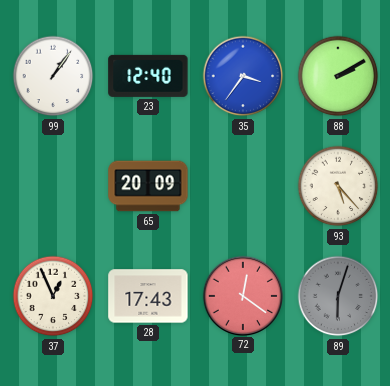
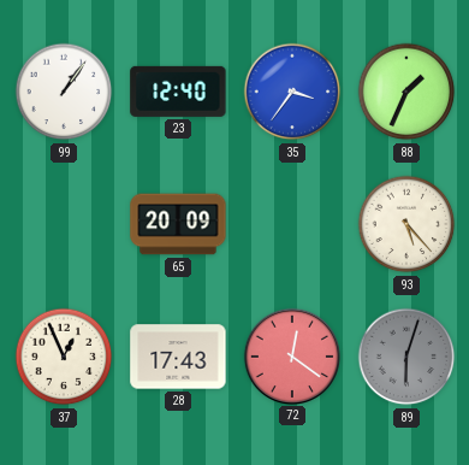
88: 2:10 -> 1:34
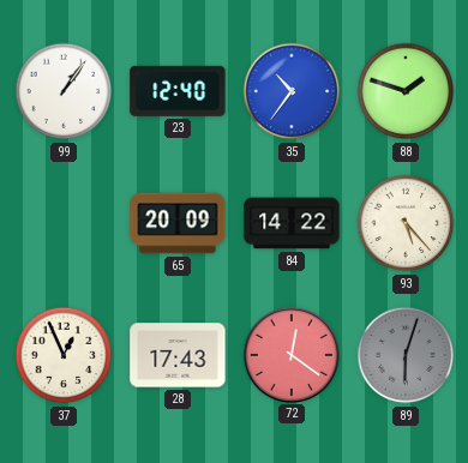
35: 3:36 -> 10:36
88: 1:34 -> 1:48
84: none -> 14:22
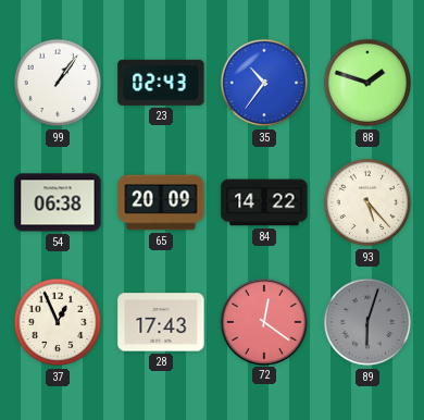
23: 12:40 -> 02:43
54: none -> 06:38
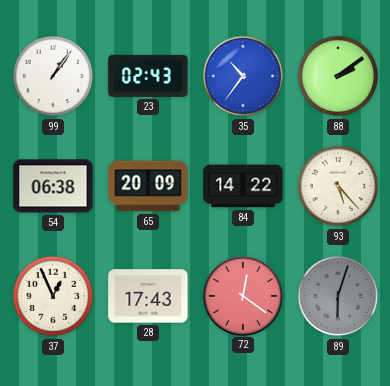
88: 1:48 -> 2:09
